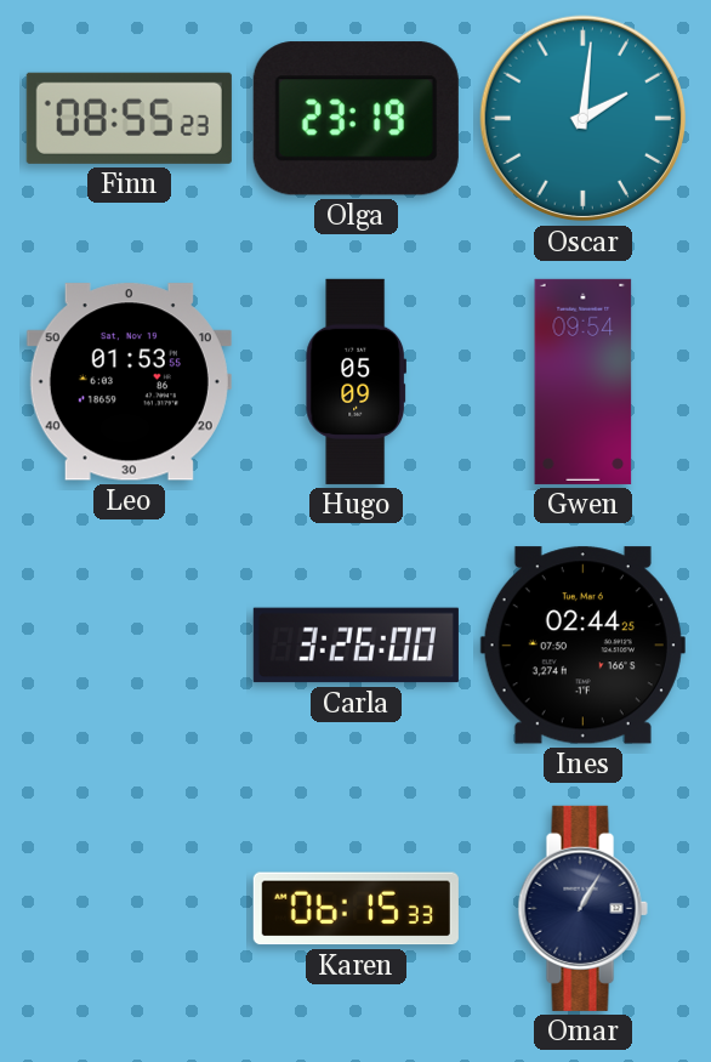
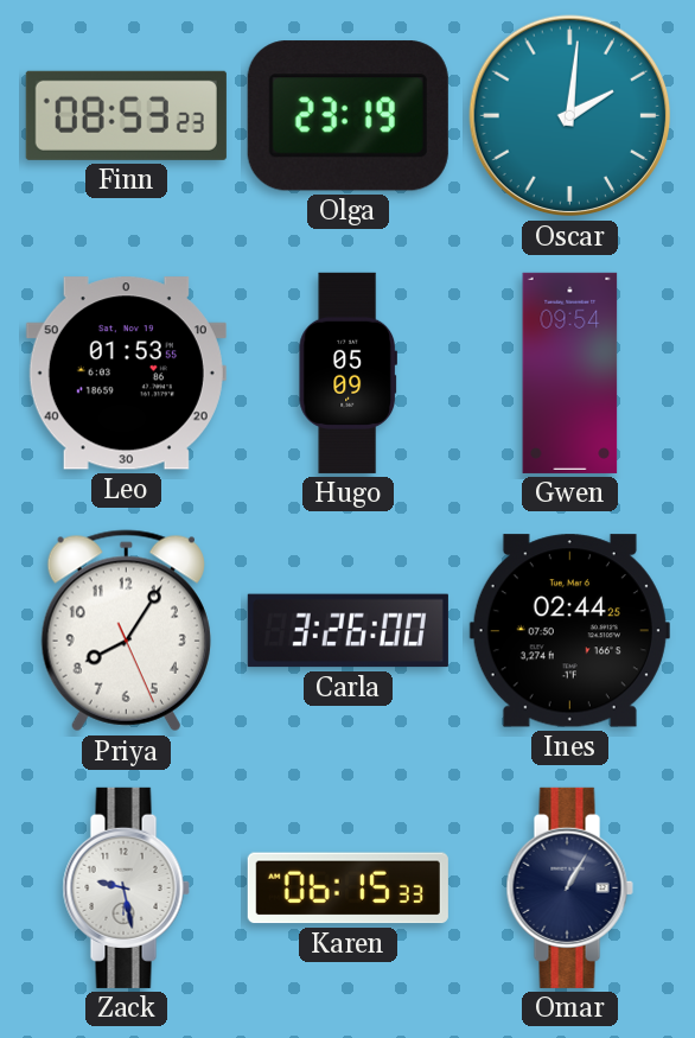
Finn: 08:55 -> 08:53
Priya: none -> 8:05
Zack: none -> 9:28
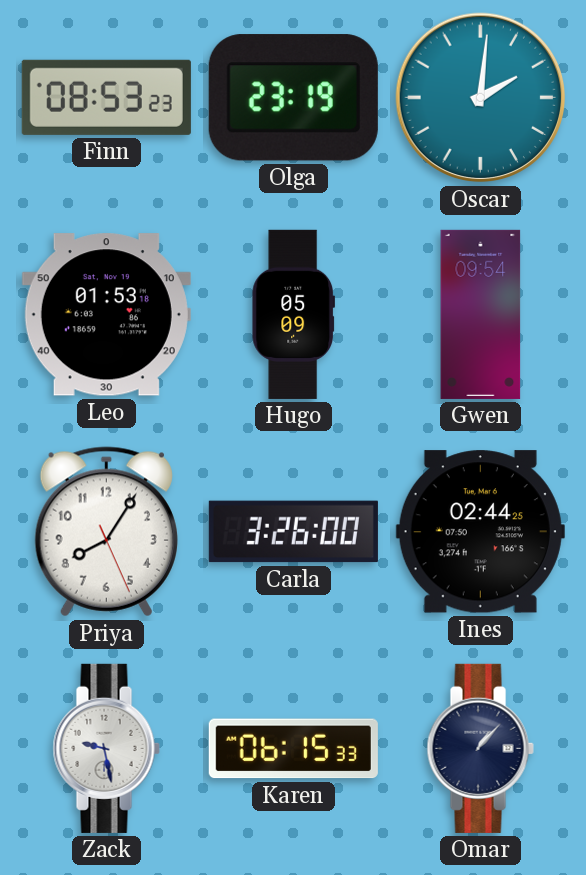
Leo: 01:53:55 -> 01:53:18
Omar: 1:05 -> 1:07
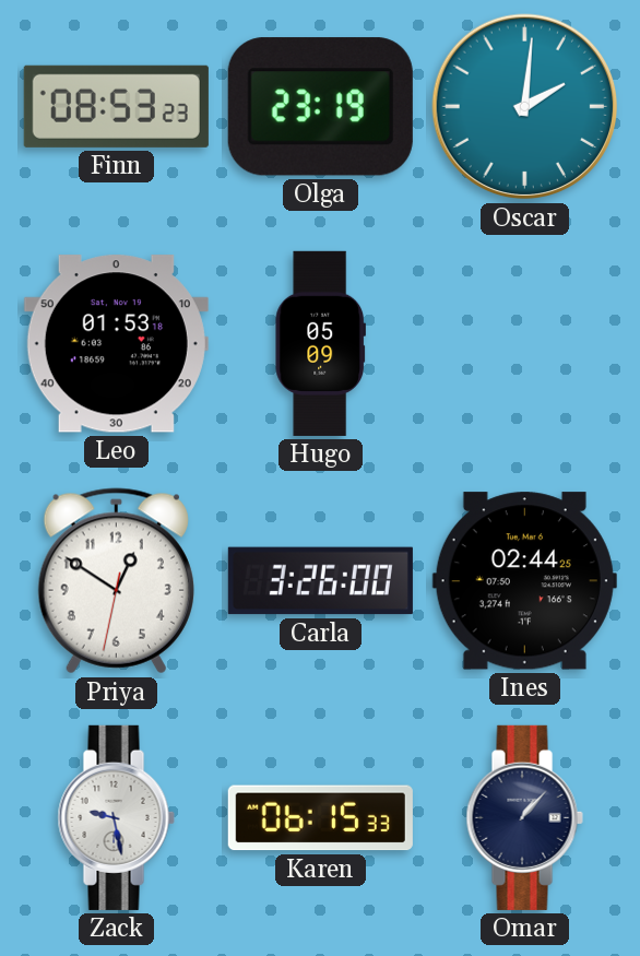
Gwen: 09:54 -> none
Priya: 8:05 -> 12:50
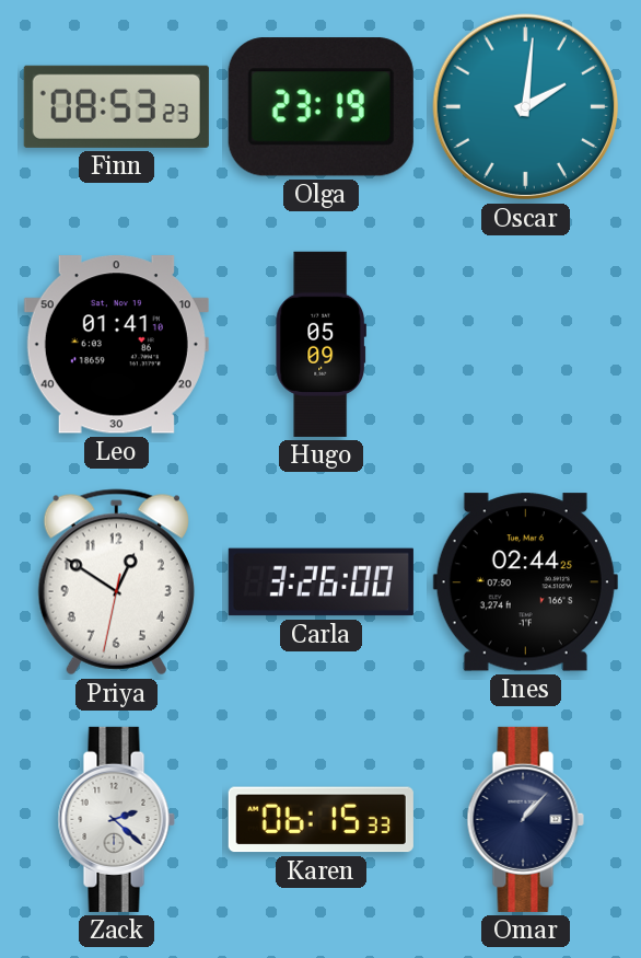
Leo: 01:53 -> 01:41
Zack: 9:28 -> 2:22
